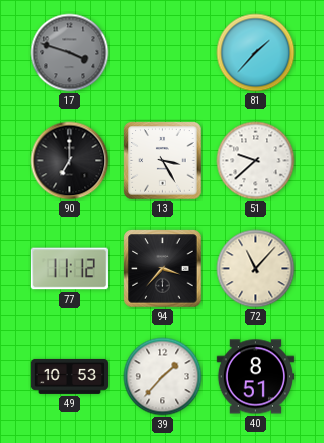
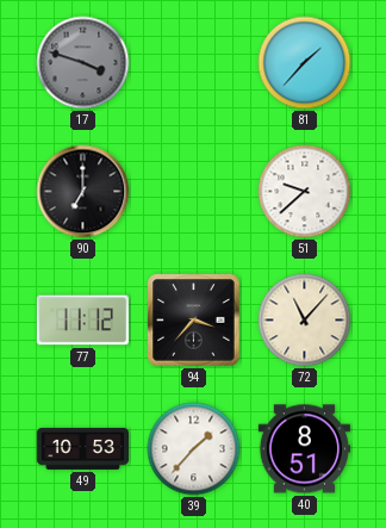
13: 3:25 -> none
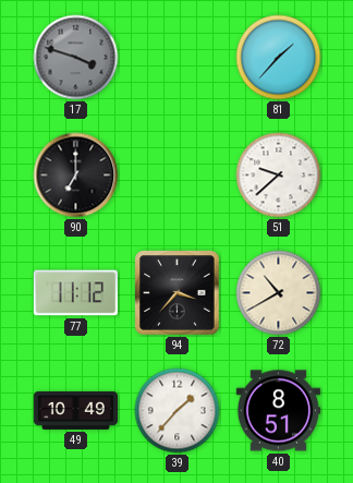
72: 11:07 -> 10:40
49: 10:53 -> 10:49
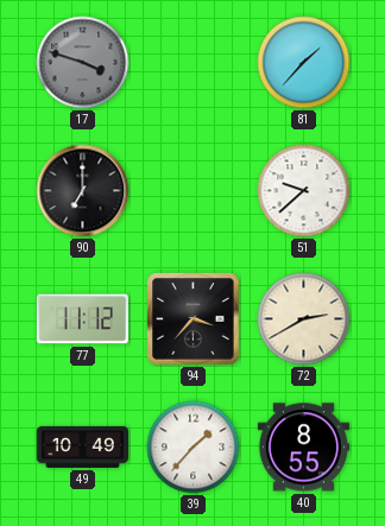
72: 10:40 -> 2:40
40: 8:51 -> 8:55
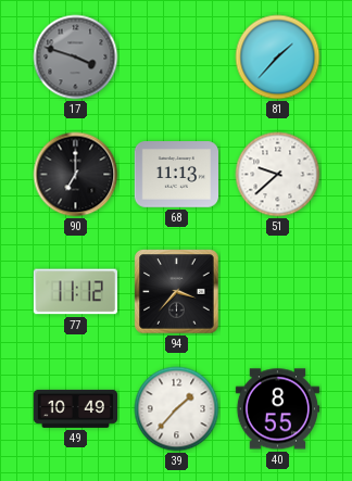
68: none -> 11:13
72: 2:40 -> none
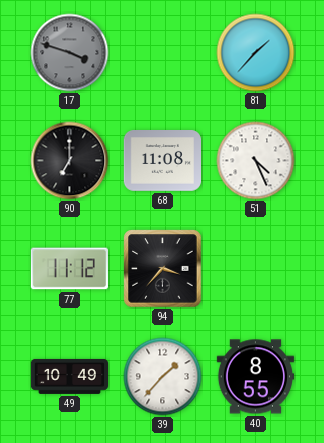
68: 11:13 -> 11:08
51: 9:38 -> 4:26
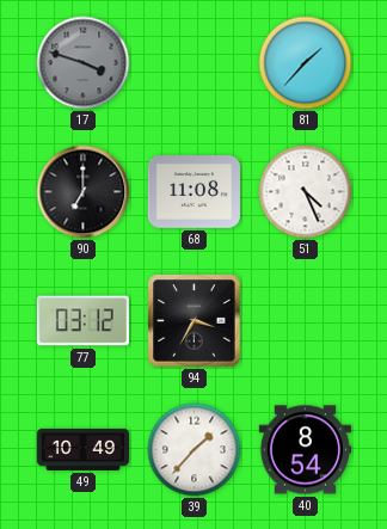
77: 11:12 -> 03:12
94: 3:37 -> 3:35
40: 8:55 -> 8:54
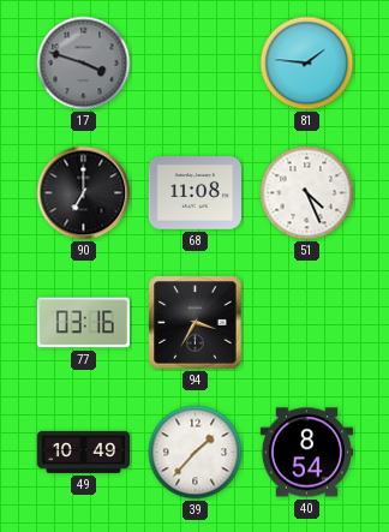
81: 1:37 -> 1:46
77: 03:12 -> 03:16
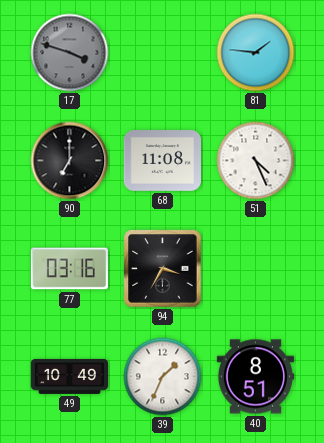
39: 1:37 -> 1:34
40: 8:54 -> 8:51
